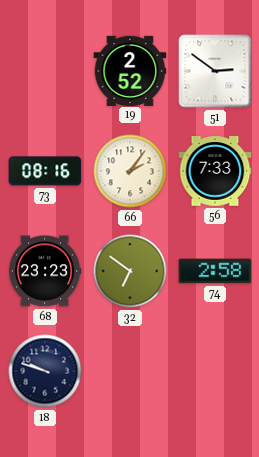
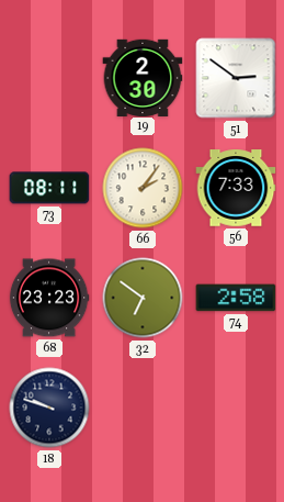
19: 2:52 -> 2:30
73: 08:16 -> 08:11
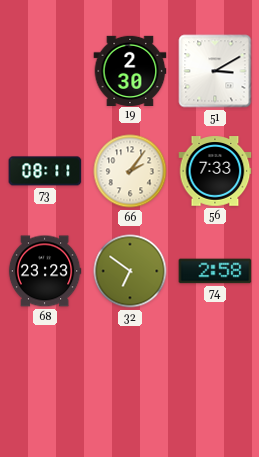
51: 2:51 -> 3:10
18: 9:48 -> none
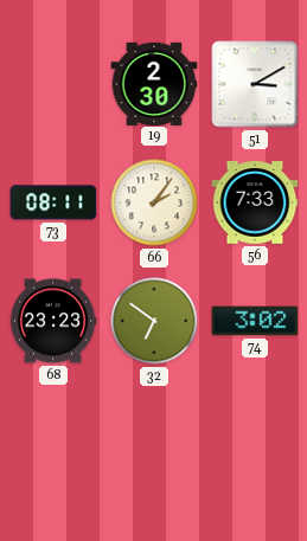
74: 2:58 -> 3:02
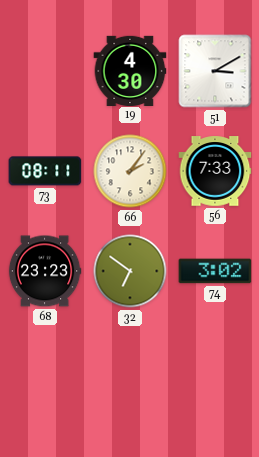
19: 2:30 -> 4:30
